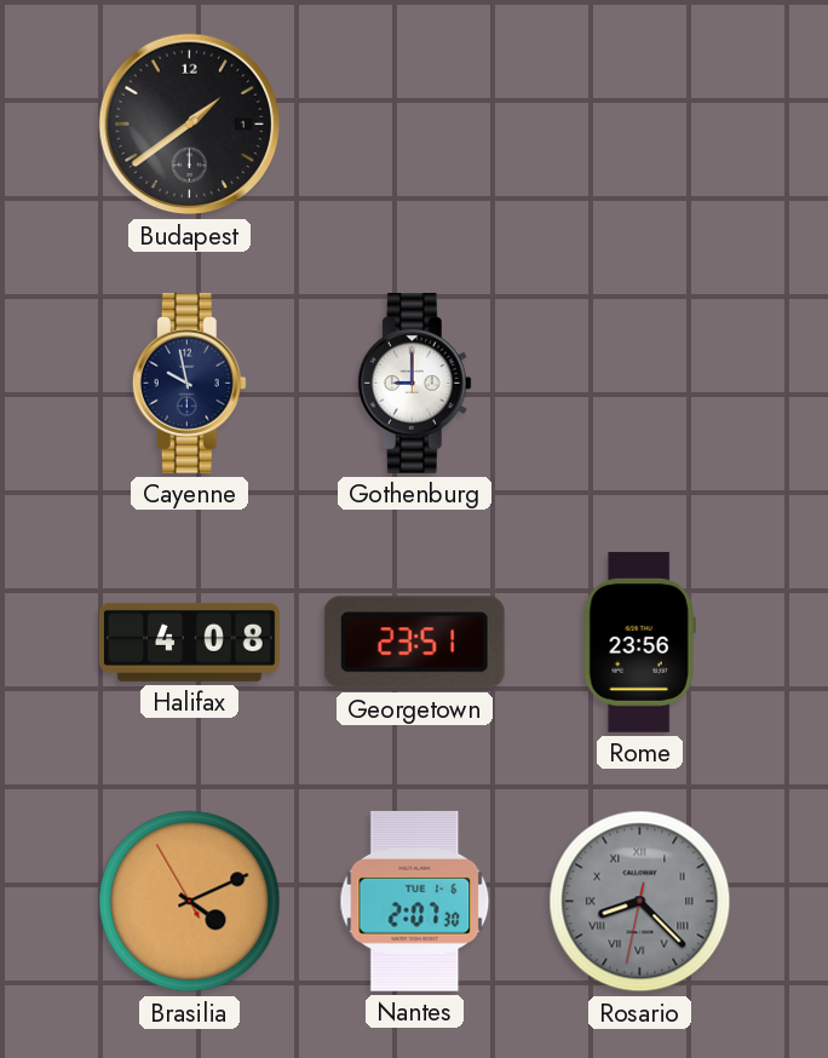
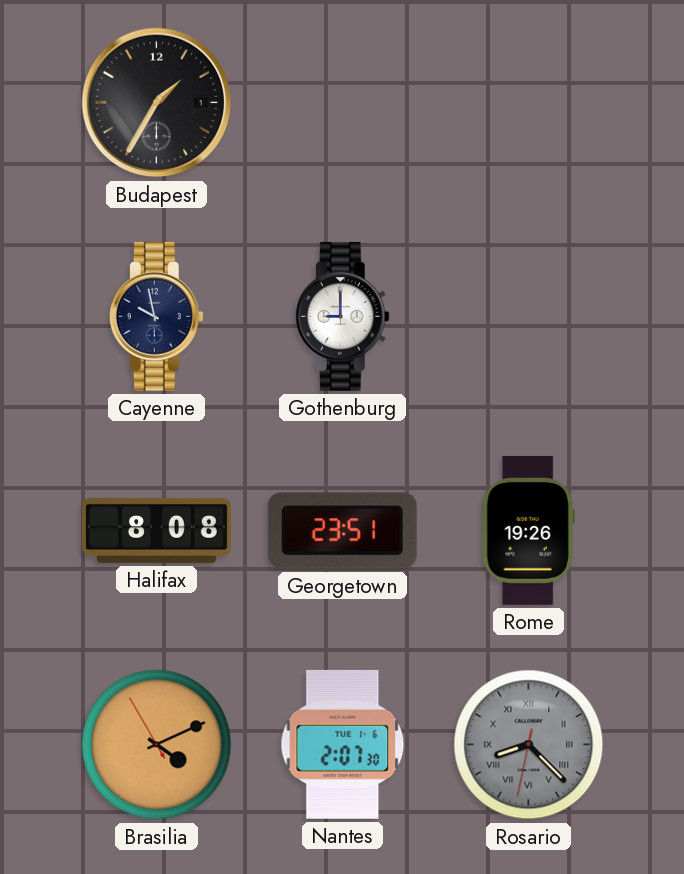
Budapest: 1:39 -> 1:35
Halifax: 4:08 -> 8:08
Rome: 23:56 -> 19:26
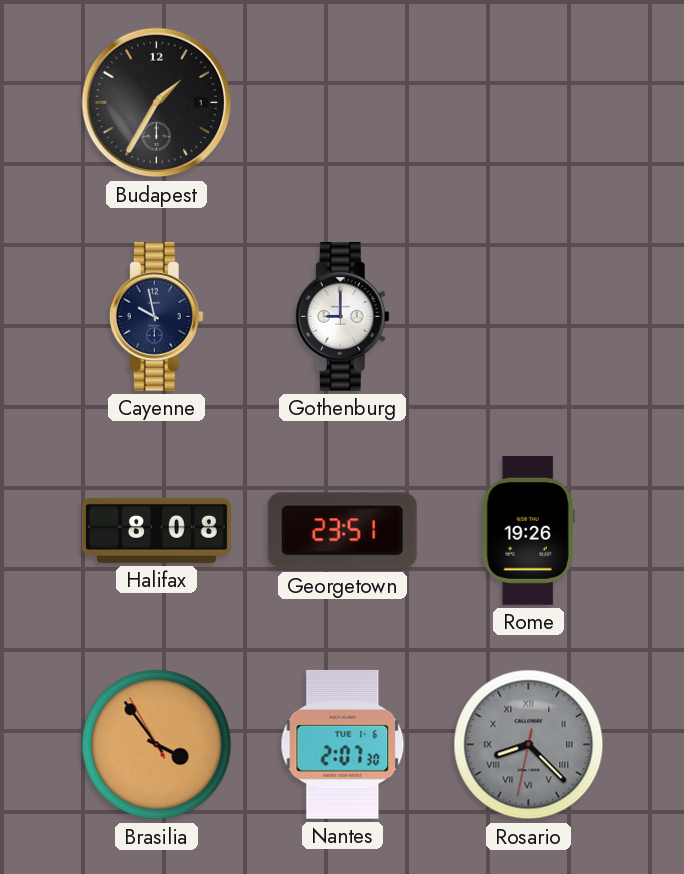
Brasilia: 4:10 -> 3:53
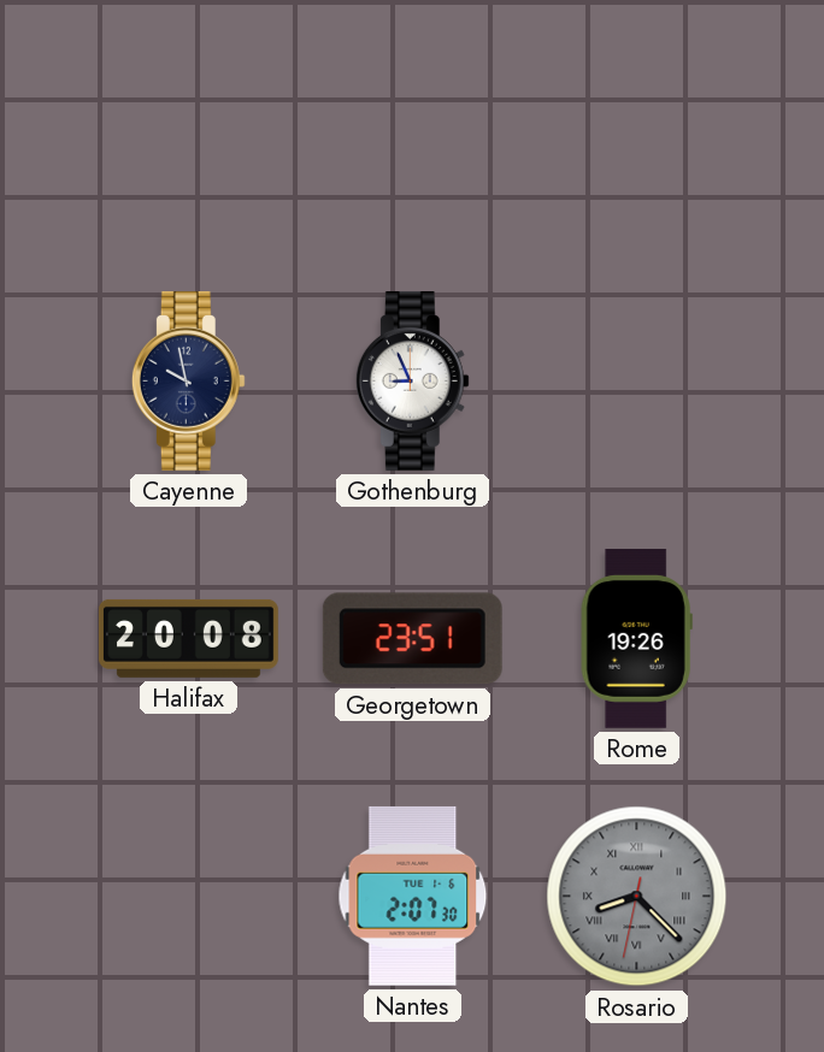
Budapest: 1:35 -> none
Gothenburg: 9:00 -> 8:56
Halifax: 8:08 -> 20:08
Brasilia: 3:53 -> none
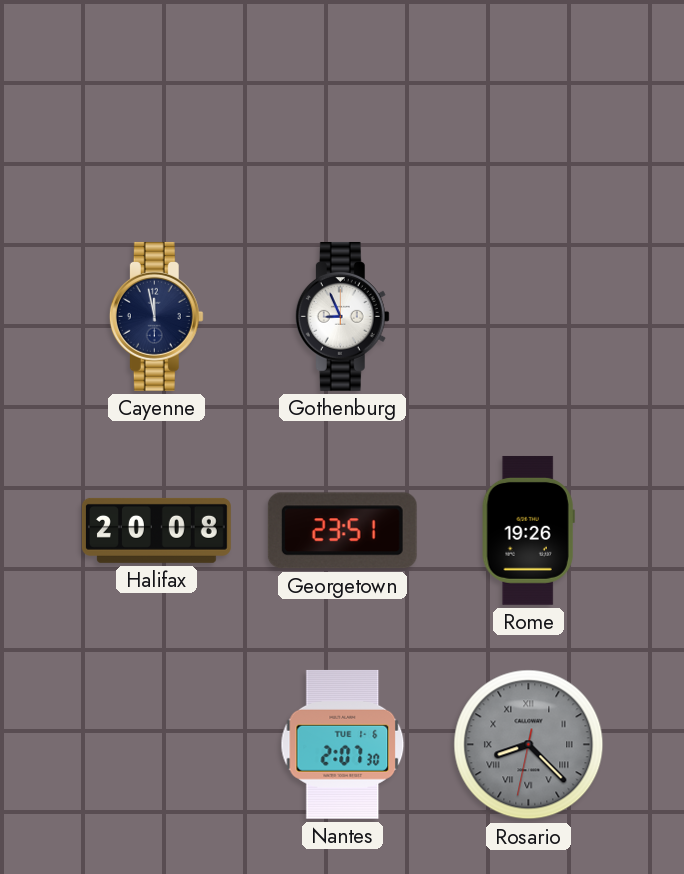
Cayenne: 9:58 -> 11:58
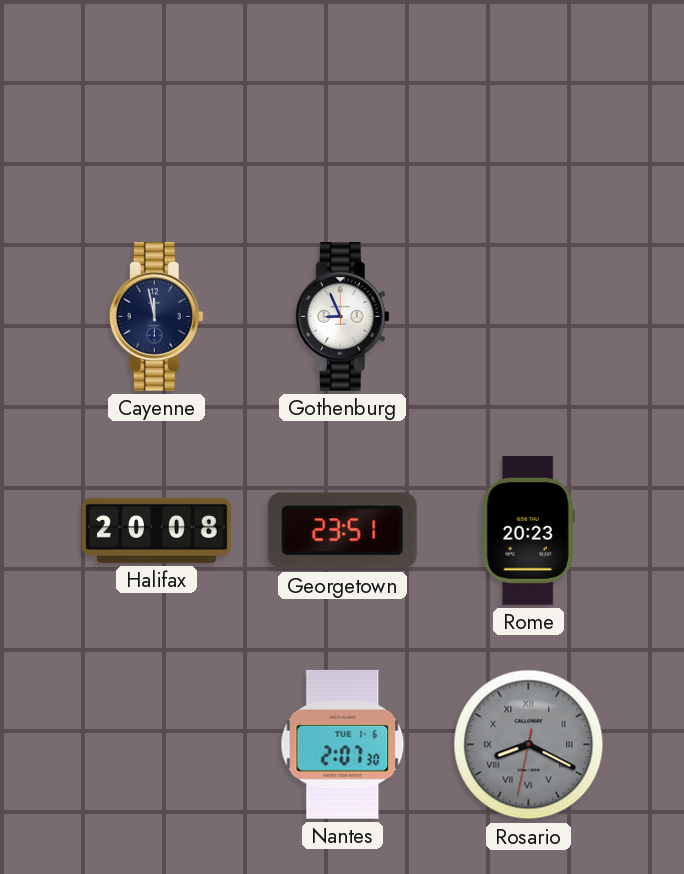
Rome: 19:26 -> 20:23
Rosario: 8:22 -> 8:19
